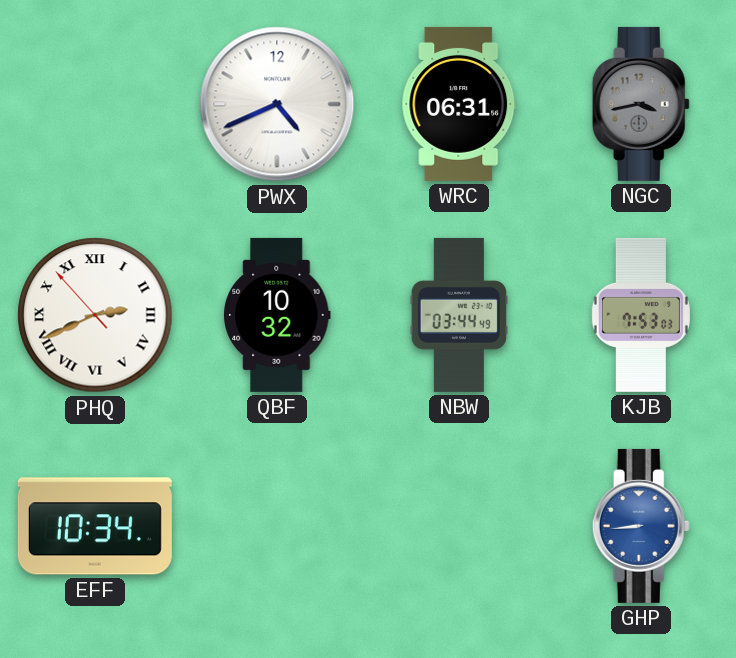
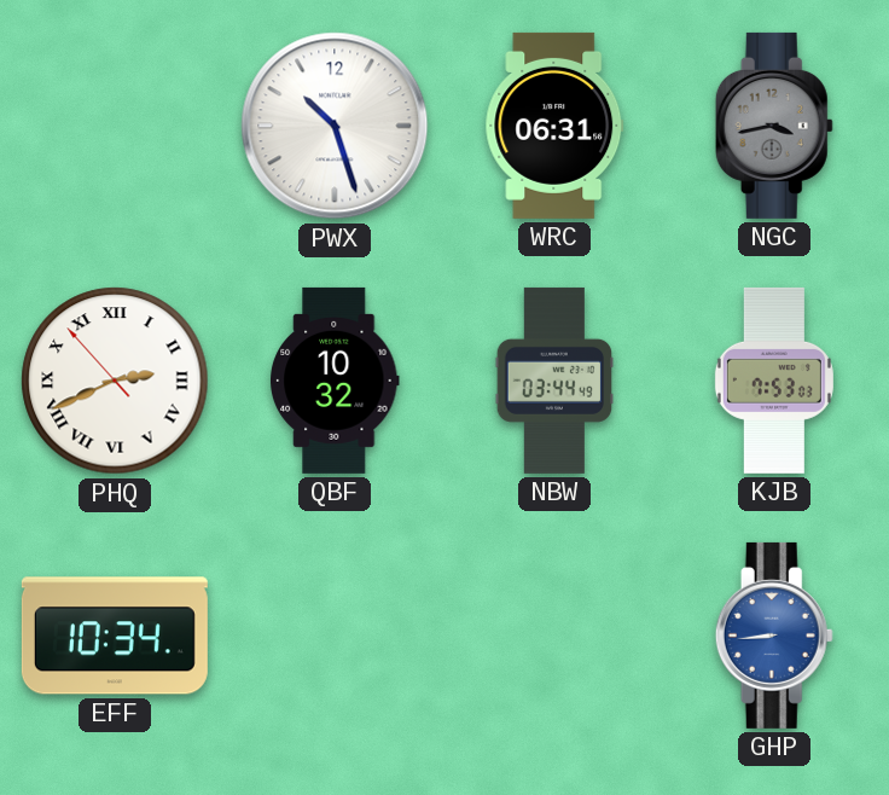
PWX: 4:41 -> 10:27
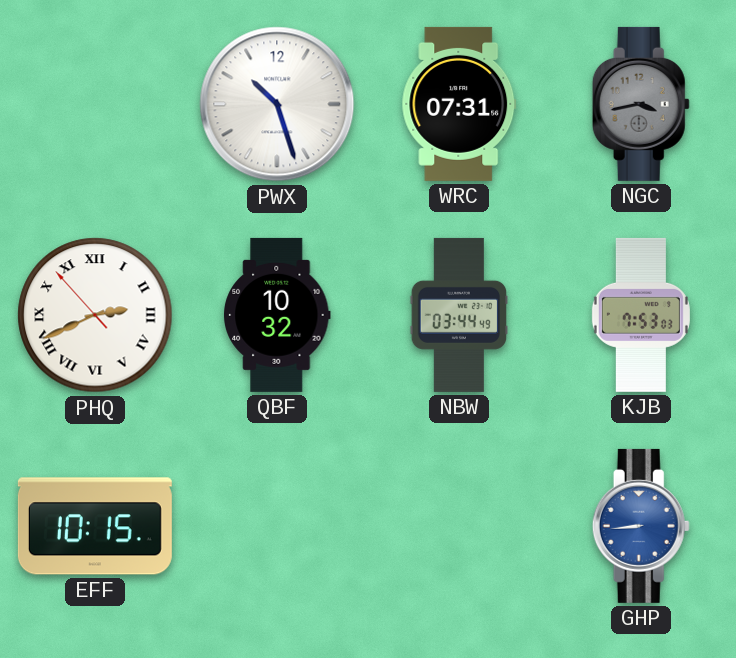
WRC: 06:31 -> 07:31
EFF: 10:34 -> 10:15
